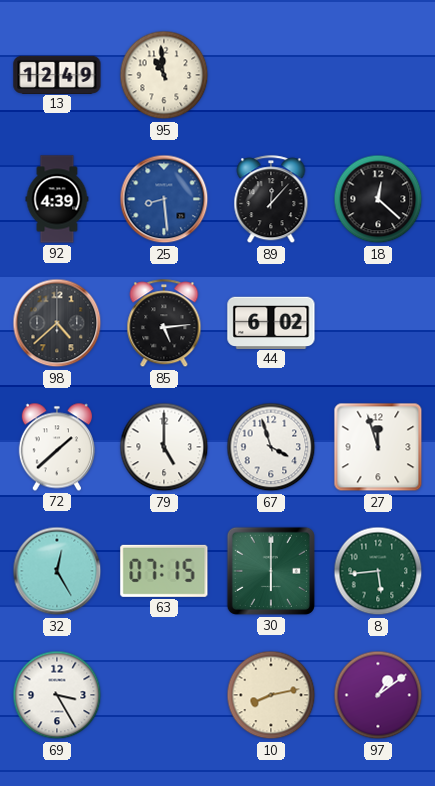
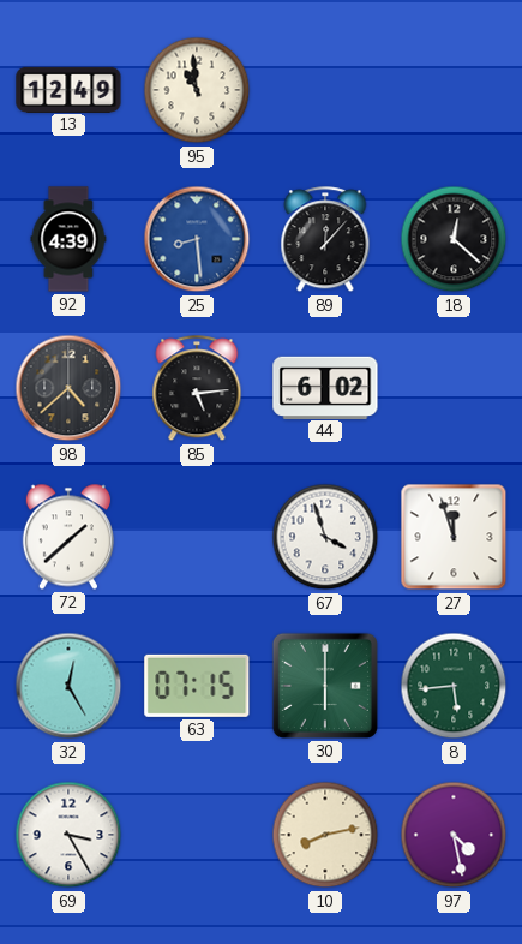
79: 5:00 -> none
97: 1:09 -> 4:28
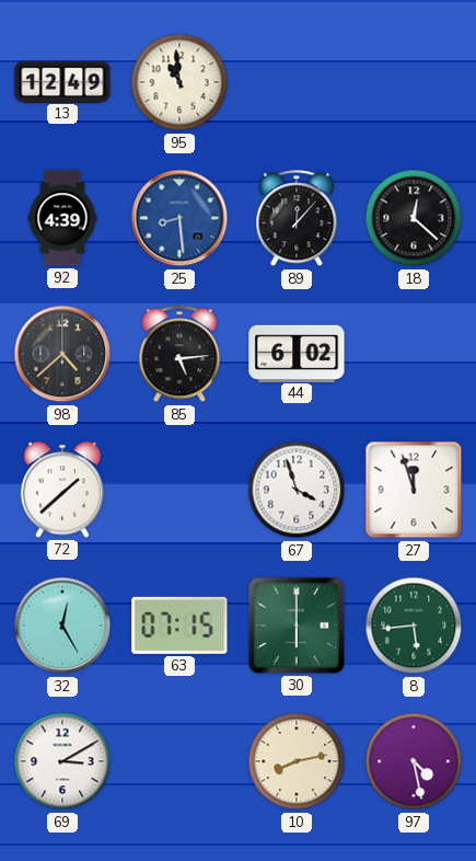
69: 3:25 -> 3:10
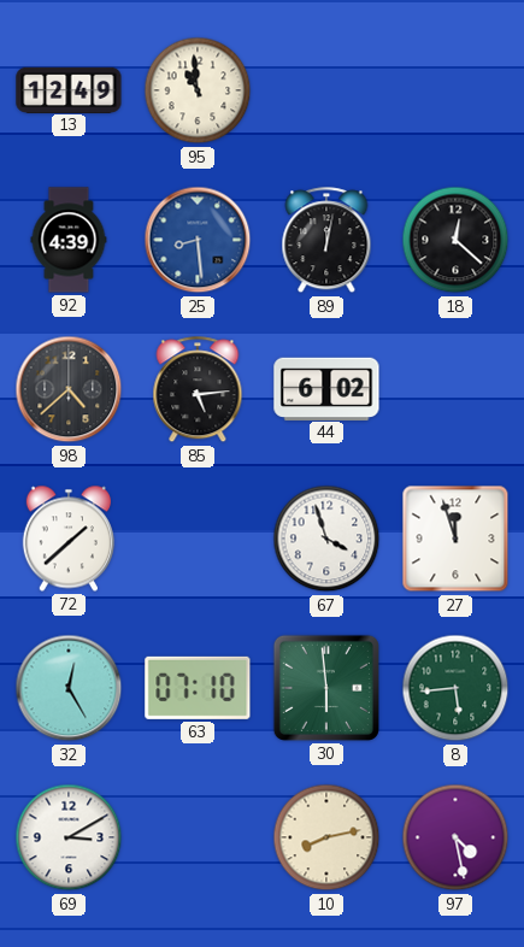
89: 12:07 -> 12:02
63: 07:15 -> 07:10
30: 6:00 -> 5:59
